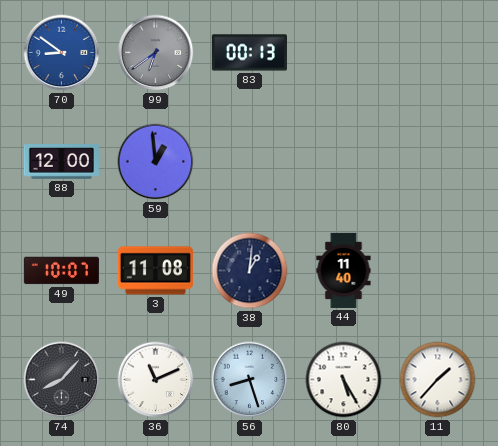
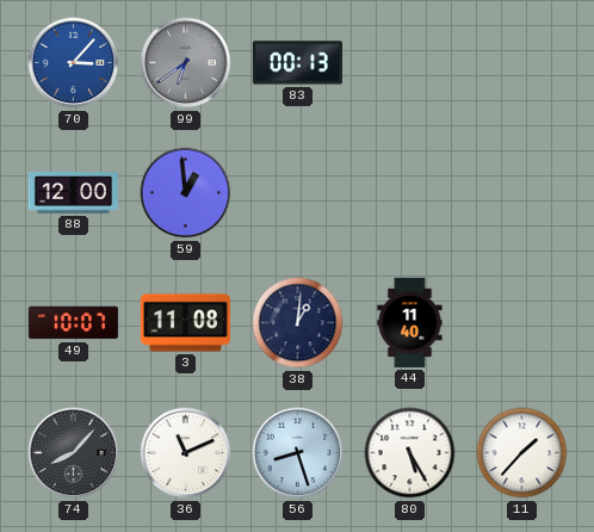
70: 8:51 -> 3:07
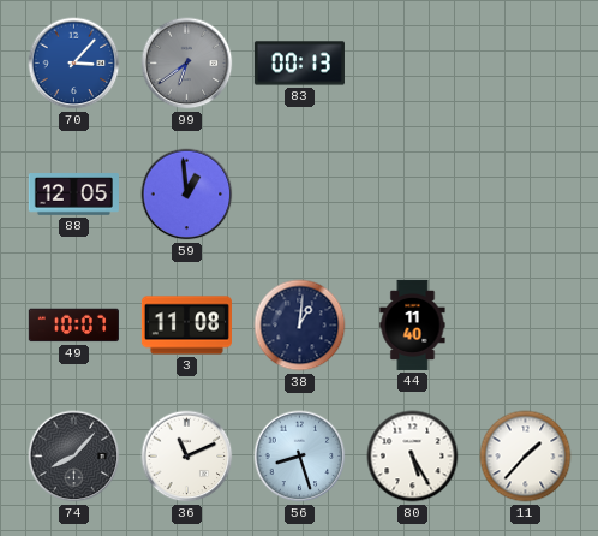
88: 12:00 -> 12:05
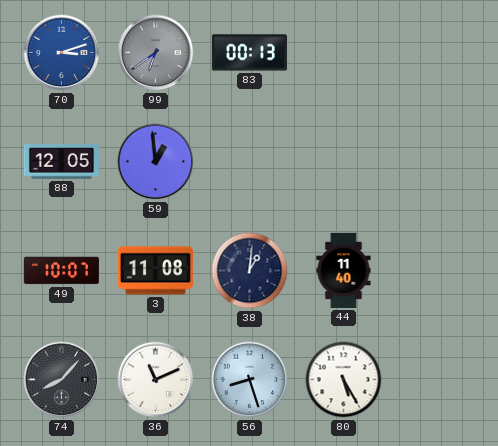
70: 3:07 -> 3:12
11: 1:37 -> none
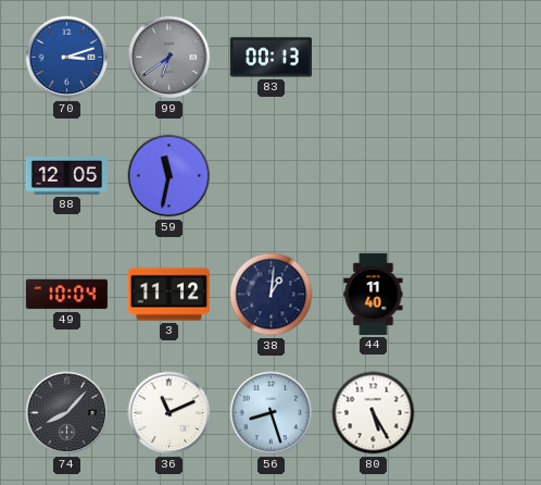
59: 12:59 -> 11:32
49: 10:07 -> 10:04
3: 11:08 -> 11:12
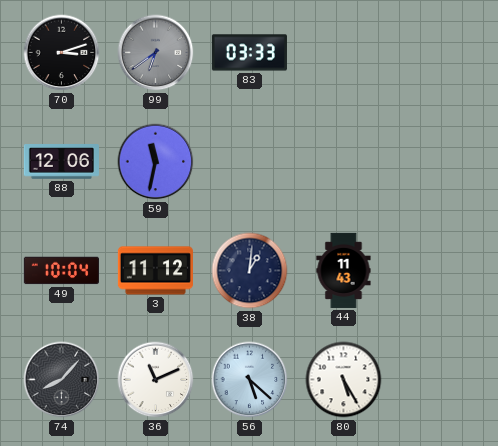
70 dial: blue -> black
83: 00:13 -> 03:33
88: 12:05 -> 12:06
44: 11:40 -> 11:43
56: 8:27 -> 5:22
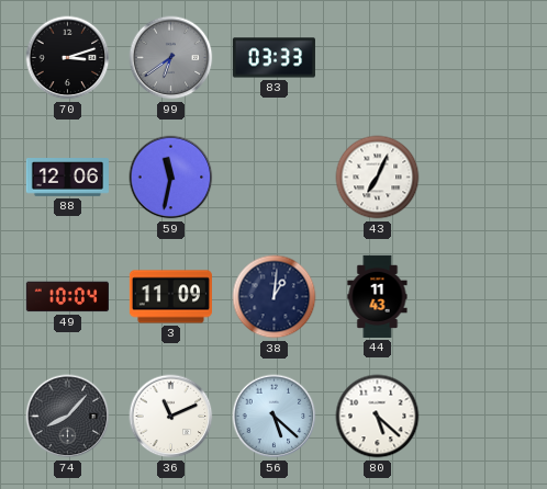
43: none -> 7:04
3: 11:12 -> 11:09
80: 5:25 -> 5:22
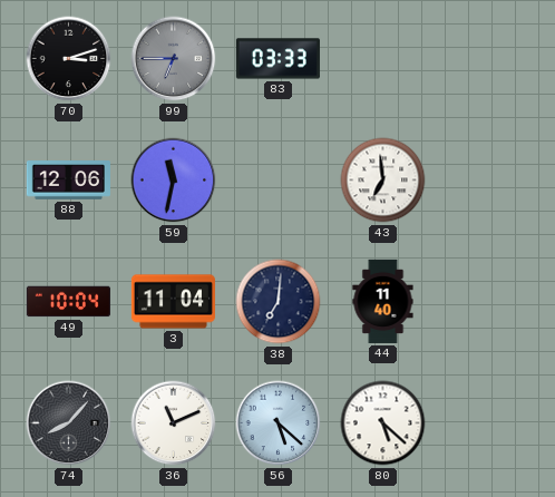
99: 6:39 -> 6:45
43: 7:04 -> 6:59
3: 11:09 -> 11:04
38: 1:01 -> 7:01
44: 11:43 -> 11:40
